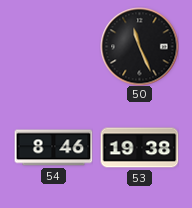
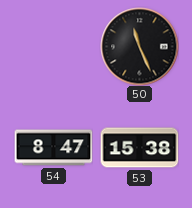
54: 8:46 -> 8:47
53: 19:38 -> 15:38
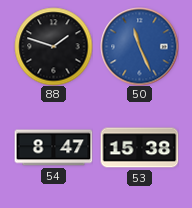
88: none -> 1:48
50 dial: black -> blue
